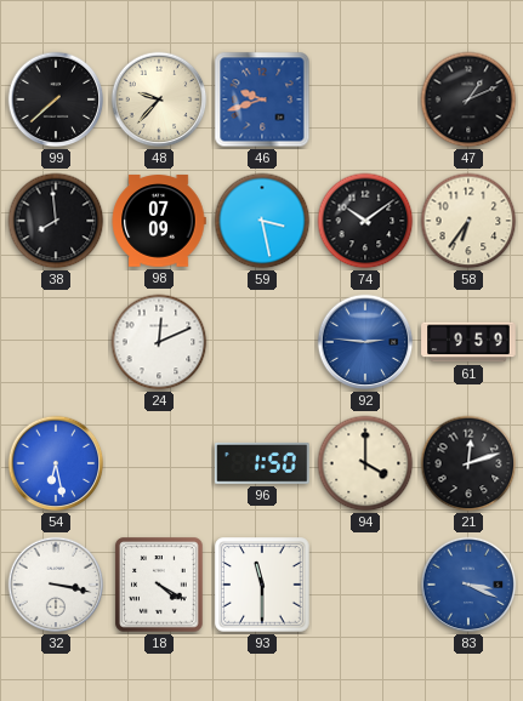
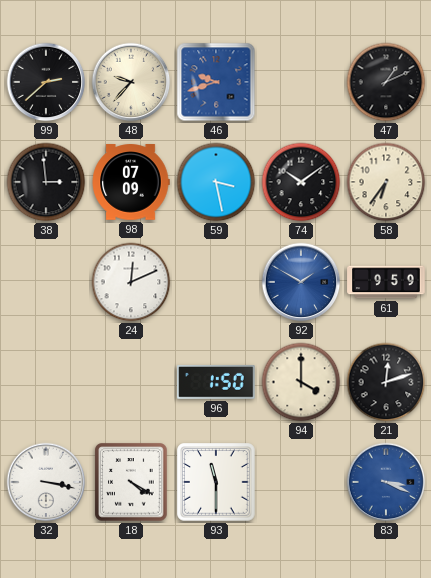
99: 7:38 -> 2:38
38: 7:59 -> 2:59
92: 2:46 -> 1:50
54: 6:28 -> none
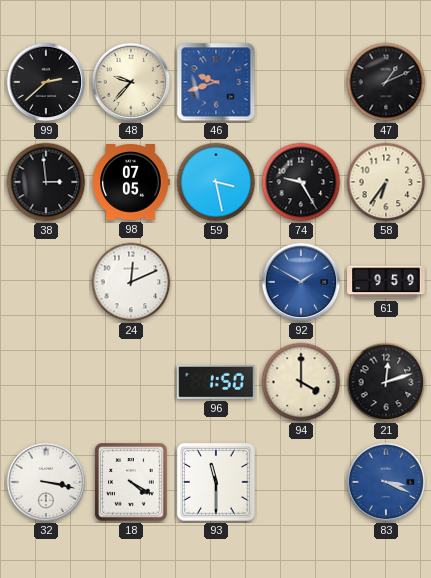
98: 07:09 -> 07:05
74: 10:09 -> 9:25
